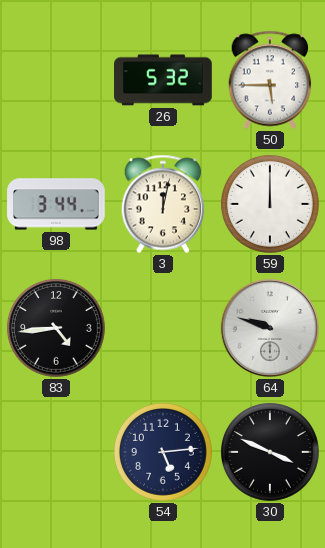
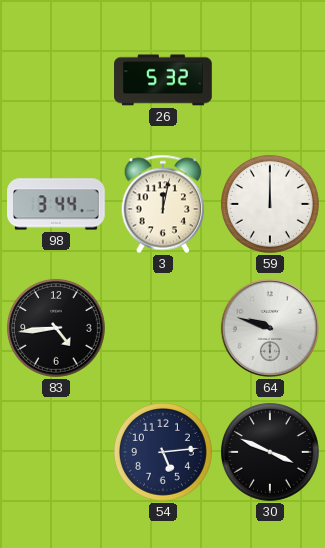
50: 5:45 -> none
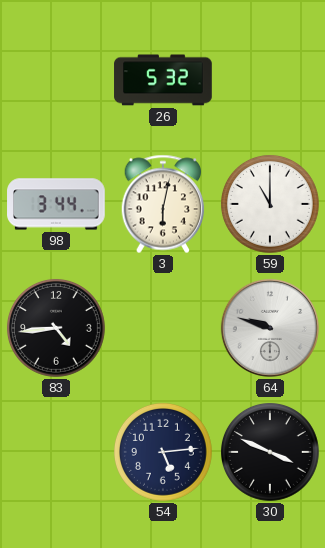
3: 12:02 -> 6:02
59: 12:00 -> 11:00
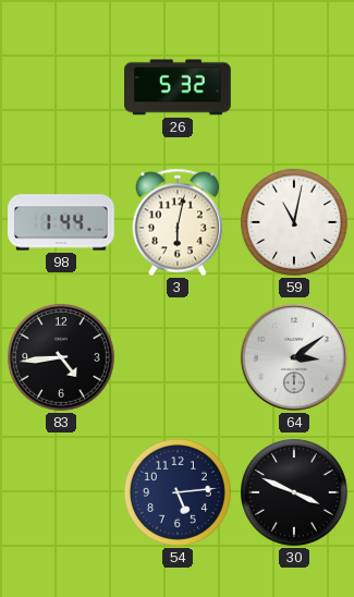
98: 3:44 -> 1:44
59: 11:00 -> 11:02
64: 9:48 -> 3:09
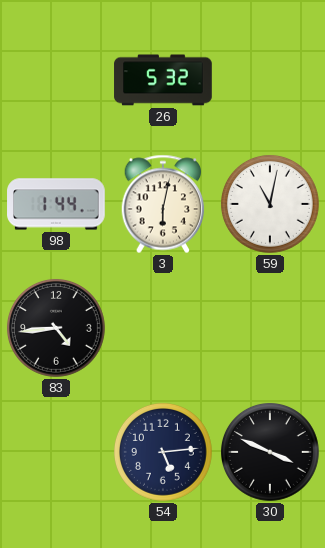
64: 3:09 -> none
